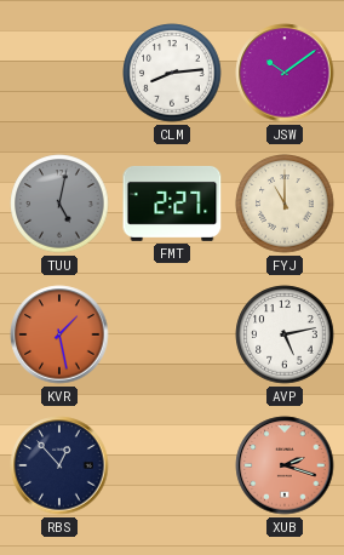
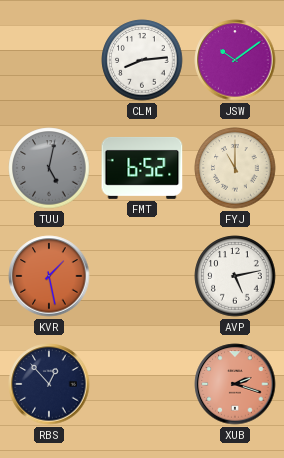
FMT: 2:27 -> 6:52
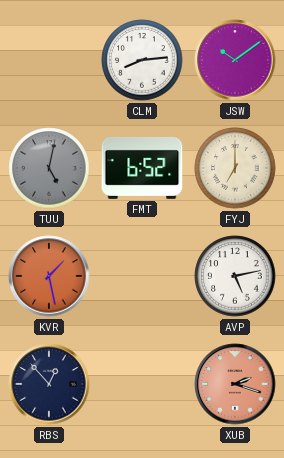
FYJ: 11:00 -> 7:00
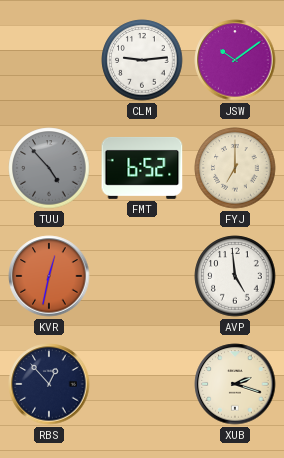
CLM: 8:14 -> 9:14
TUU: 5:02 -> 4:53
KVR: 1:28 -> 12:32
AVP: 5:13 -> 4:59
XUB dial: salmon -> cream
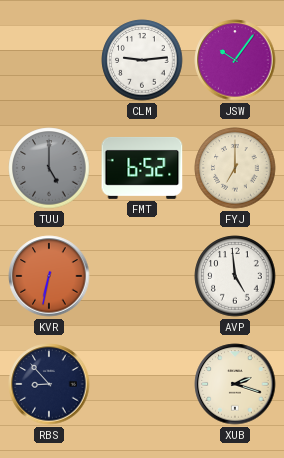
JSW: 10:09 -> 10:06
TUU: 4:53 -> 5:00
KVR: 12:32 -> 6:32
RBS: 12:53 -> 8:53
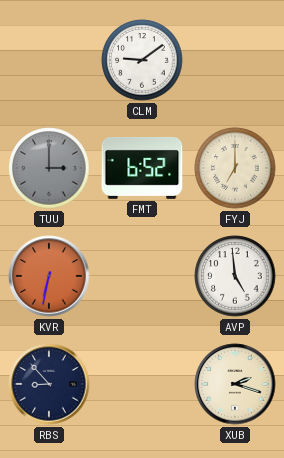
CLM: 9:14 -> 9:09
JSW: 10:06 -> none
TUU: 5:00 -> 3:00
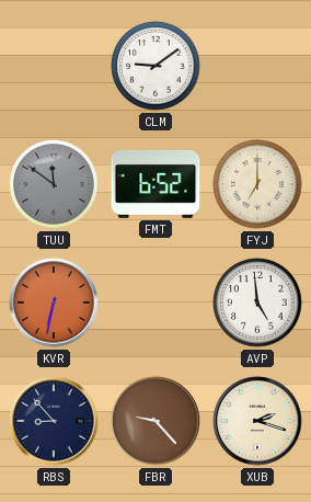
TUU: 3:00 -> 11:51
FBR: none -> 9:23
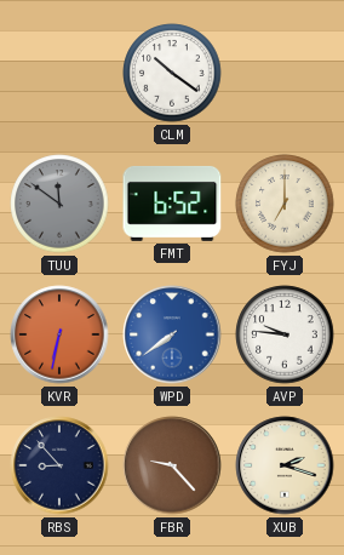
CLM: 9:09 -> 10:21
WPD: none -> 7:39
AVP: 4:59 -> 9:46
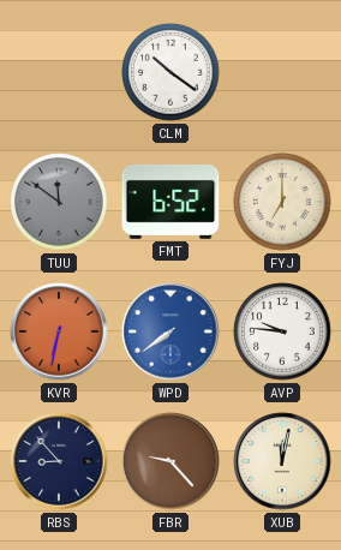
XUB: 2:18 -> 12:02
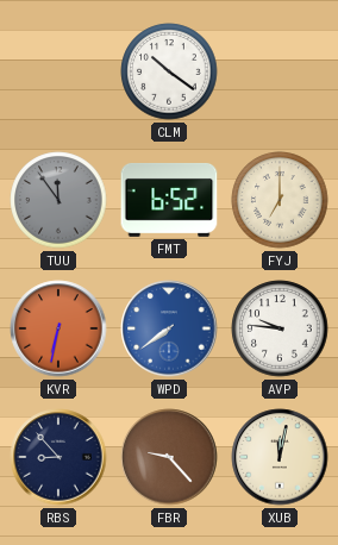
TUU: 11:51 -> 11:54
